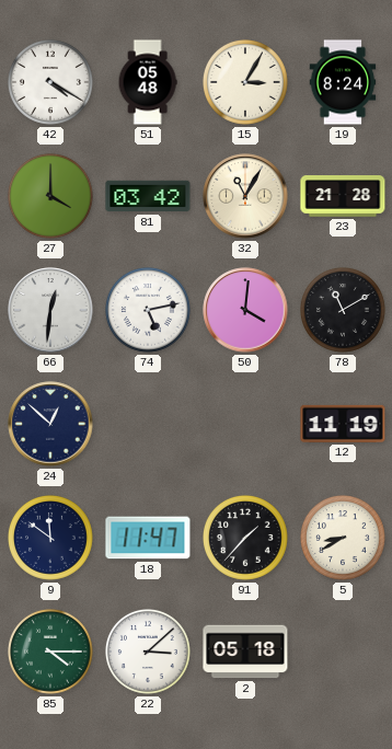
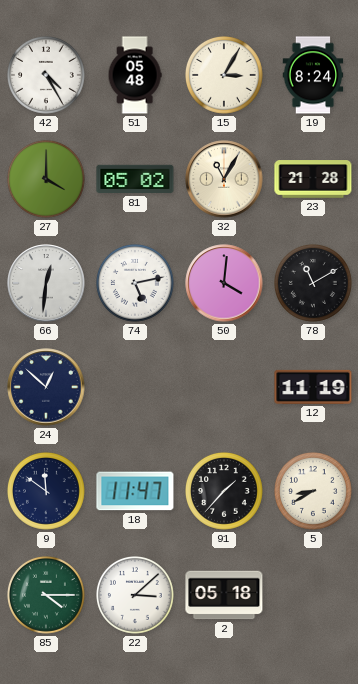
42: 4:20 -> 4:25
81: 03:42 -> 05:02
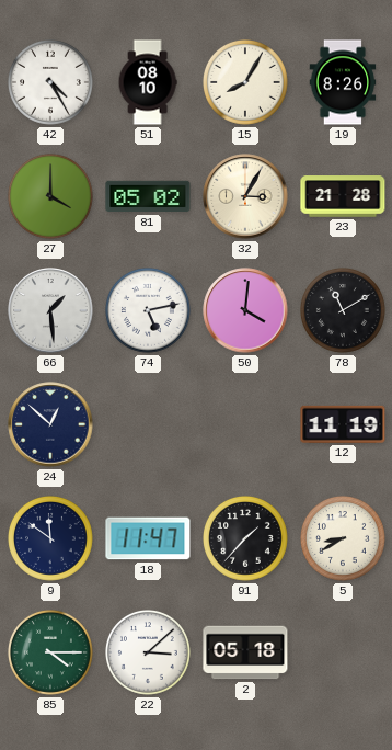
51: 05:48 -> 08:10
15: 3:05 -> 8:05
19: 8:24 -> 8:26
32: 11:05 -> 3:05
66: 12:31 -> 1:29
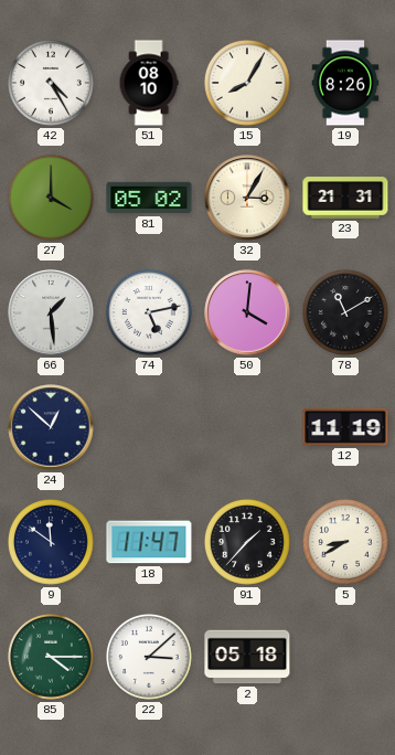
23: 21:28 -> 21:31
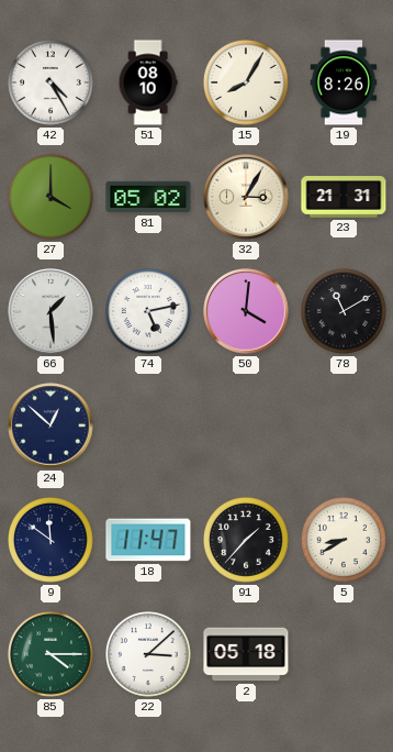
12: 11:19 -> none
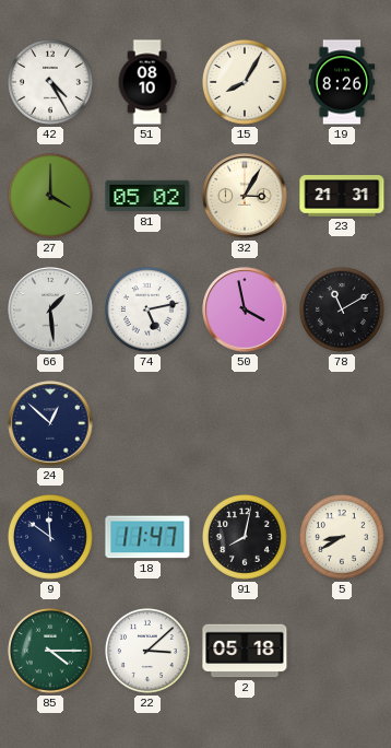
50: 4:01 -> 3:58
91: 1:37 -> 8:02
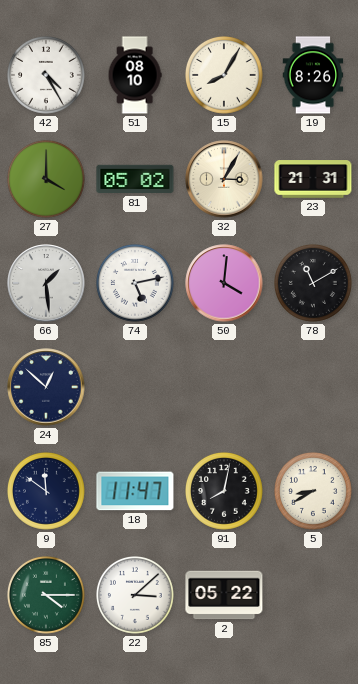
50: 3:58 -> 4:01
2: 05:18 -> 05:22
